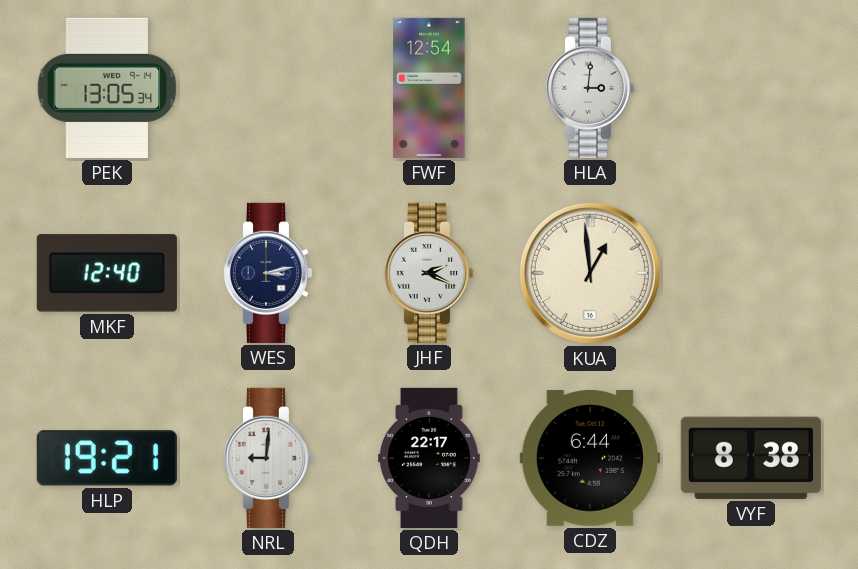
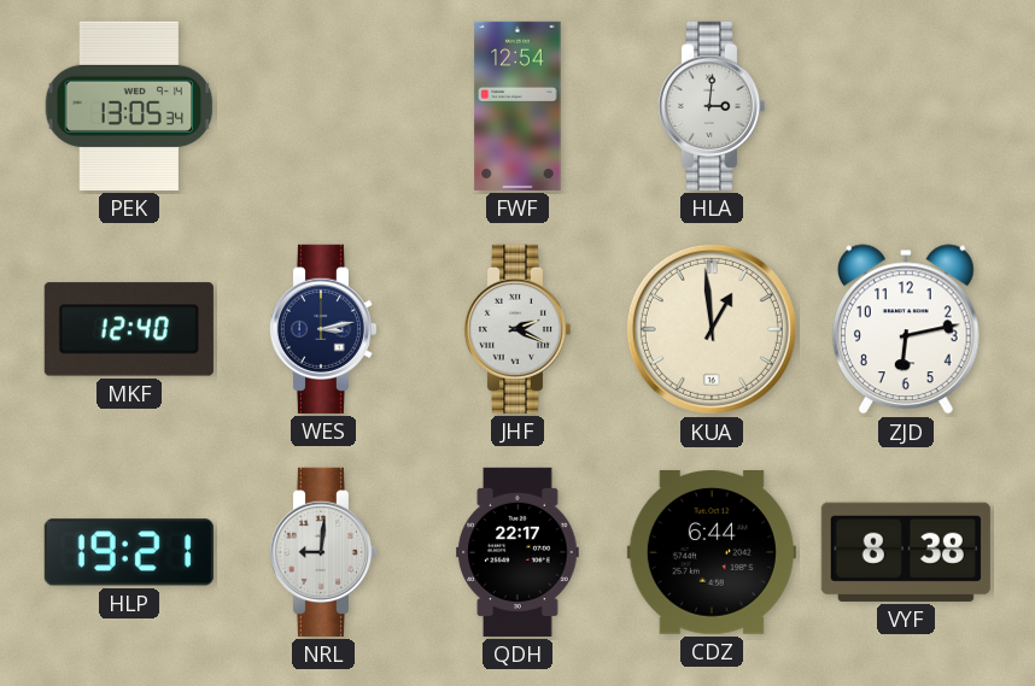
ZJD: none -> 6:13
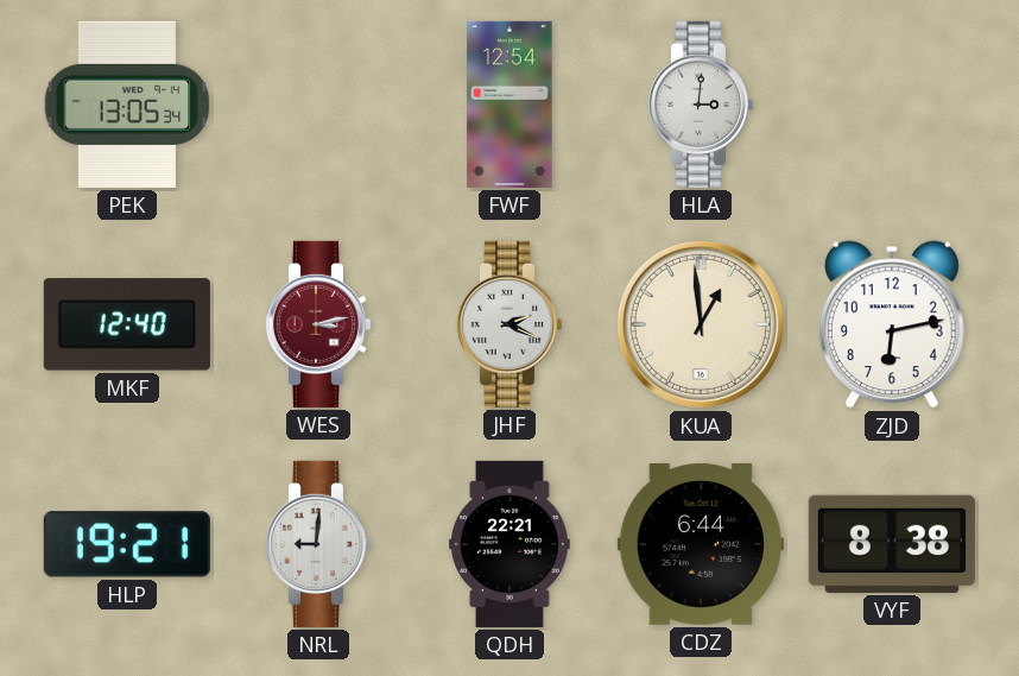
WES dial: navy -> burgundy
QDH: 22:17 -> 22:21
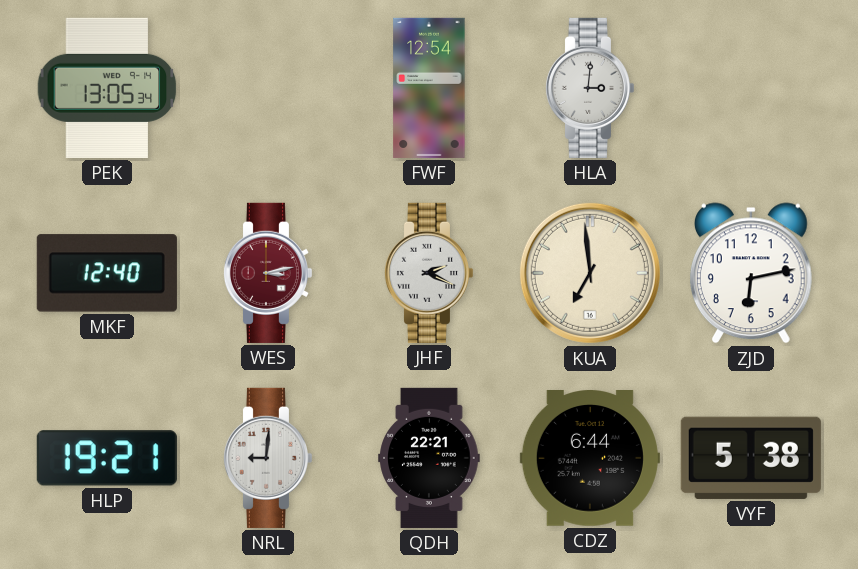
KUA: 12:59 -> 6:59
VYF: 8:38 -> 5:38
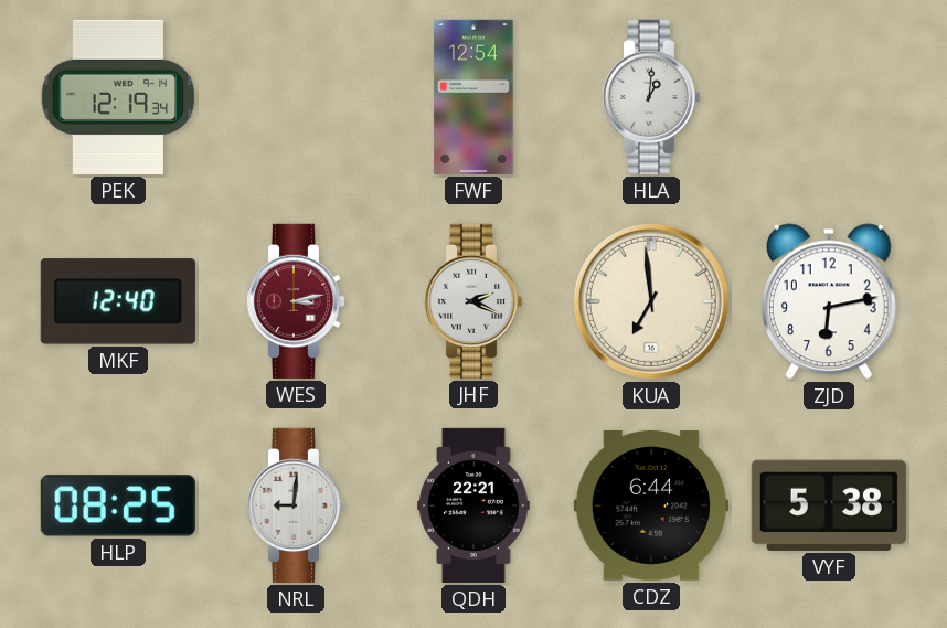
PEK: 13:05 -> 12:19
HLA: 3:01 -> 1:01
HLP: 19:21 -> 08:25
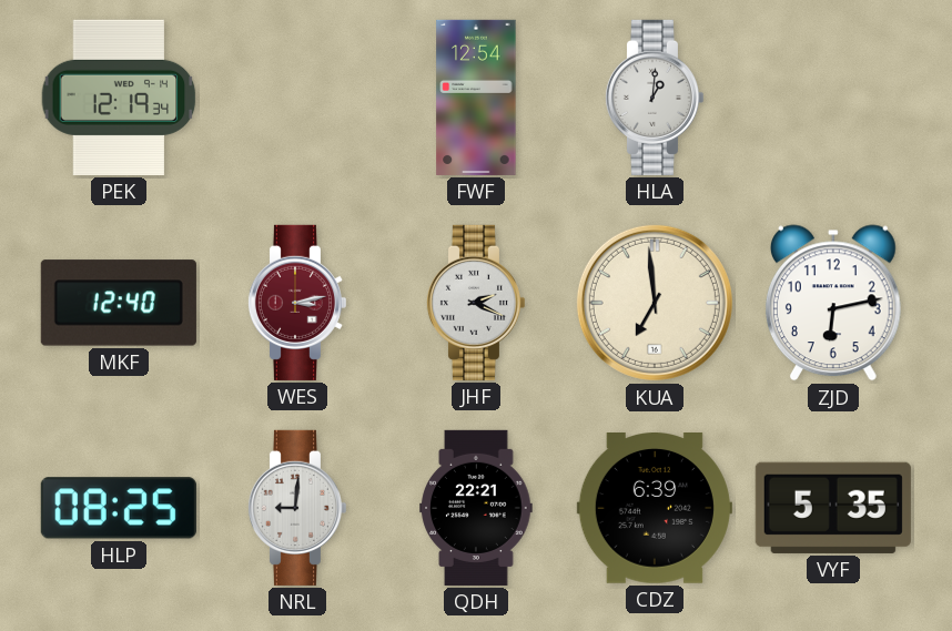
CDZ: 6:44 -> 6:39
VYF: 5:38 -> 5:35
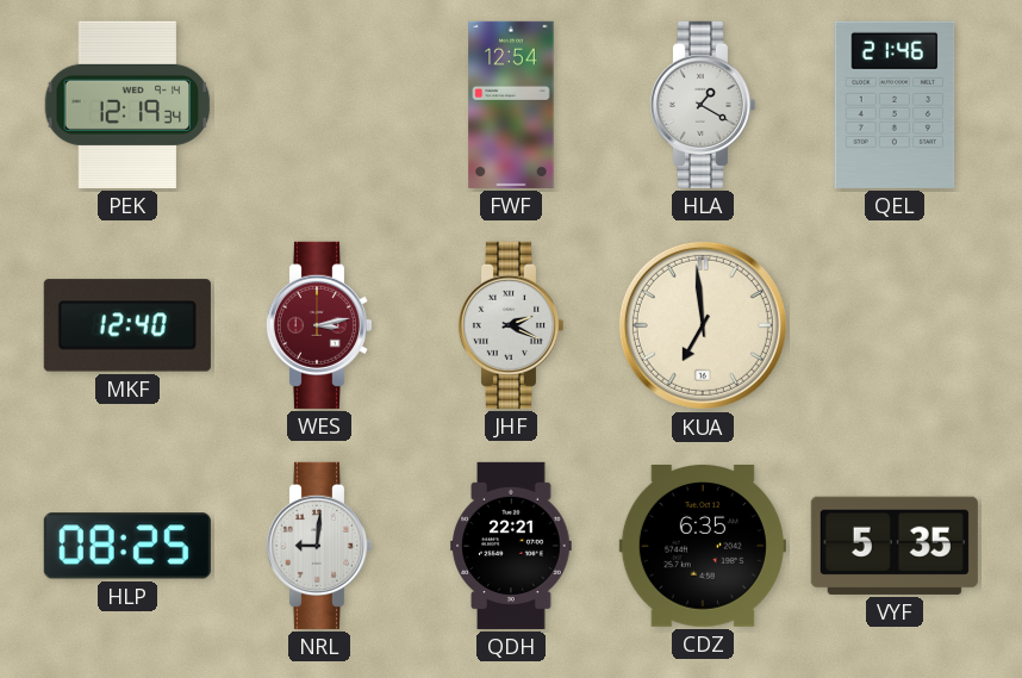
HLA: 1:01 -> 1:20
QEL: none -> 21:46
ZJD: 6:13 -> none
CDZ: 6:39 -> 6:35
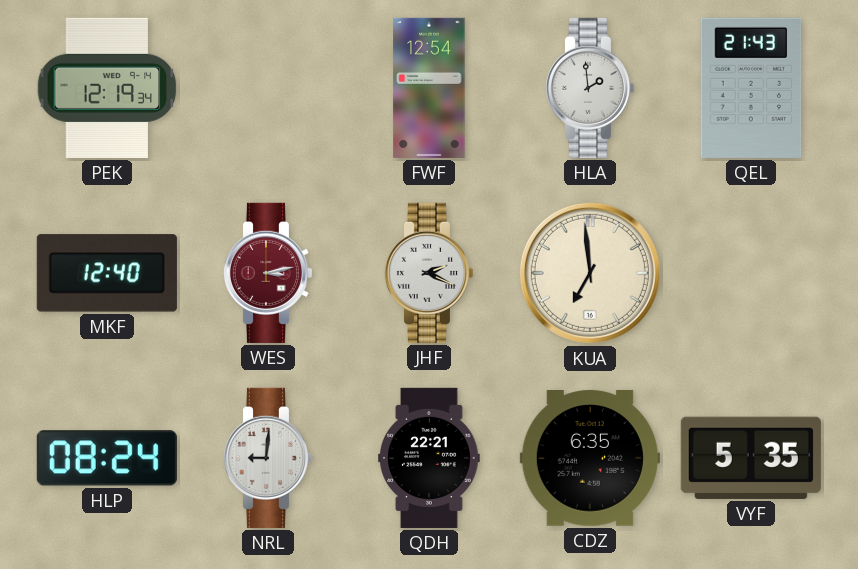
HLA: 1:20 -> 1:59
QEL: 21:46 -> 21:43
HLP: 08:25 -> 08:24
